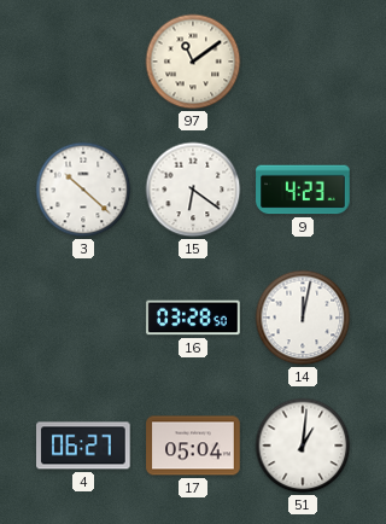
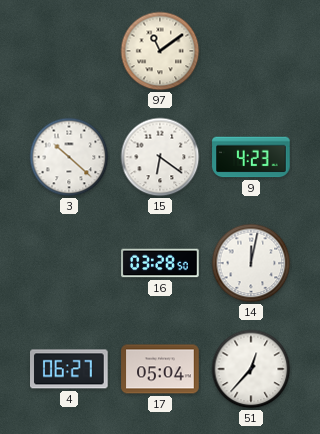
51: 1:01 -> 12:37
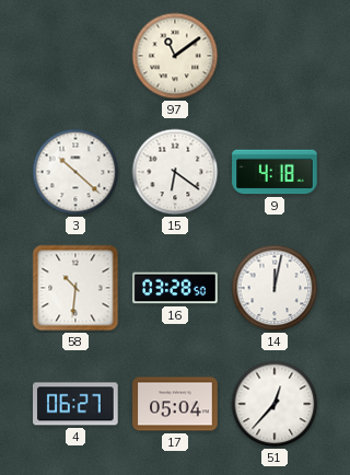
9: 4:23 -> 4:18
58: none -> 10:31
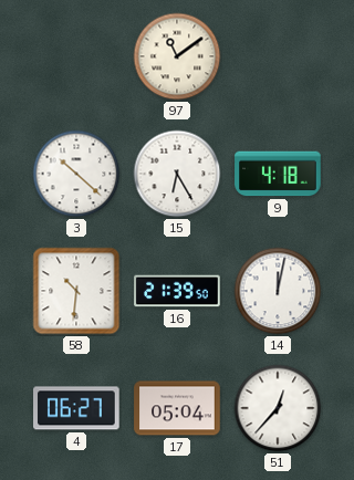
15: 6:21 -> 6:25
16: 03:28 -> 21:39
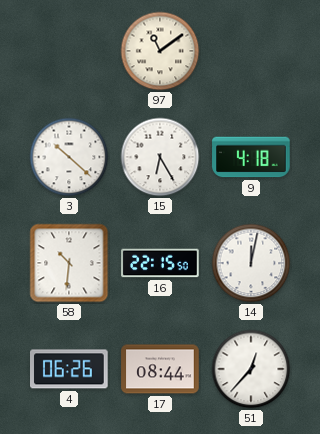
16: 21:39 -> 22:15
4: 06:27 -> 06:26
17: 05:04 -> 08:44
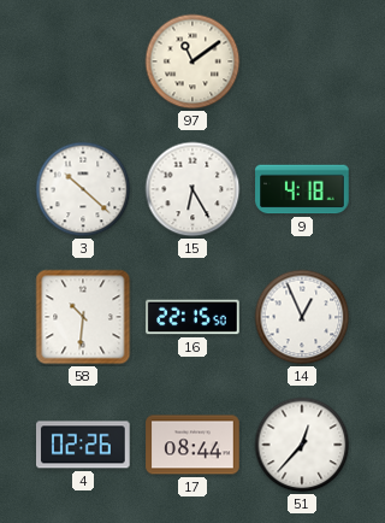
14: 12:02 -> 12:56
4: 06:26 -> 02:26
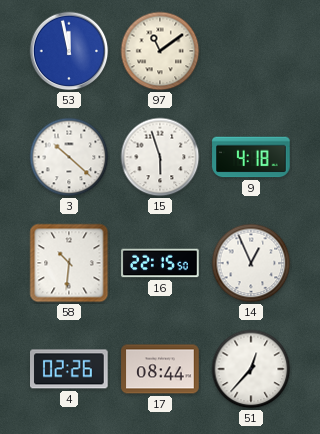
53: none -> 11:58
15: 6:25 -> 5:57
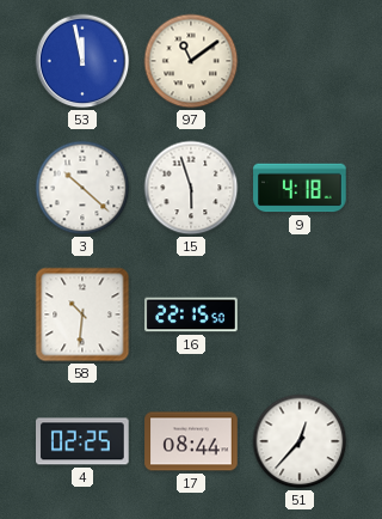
14: 12:56 -> none
4: 02:26 -> 02:25
